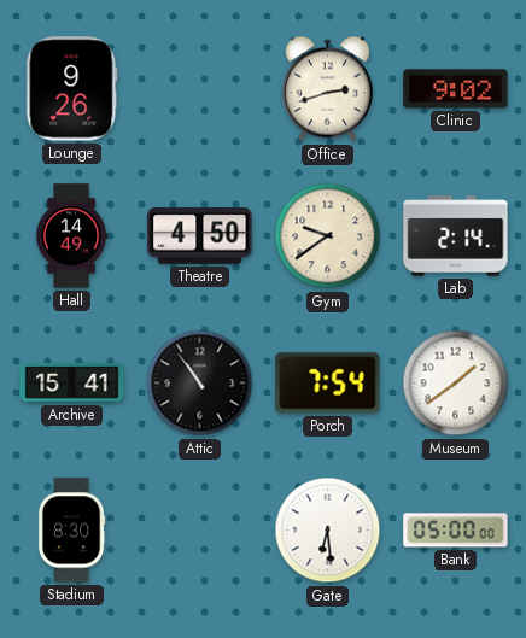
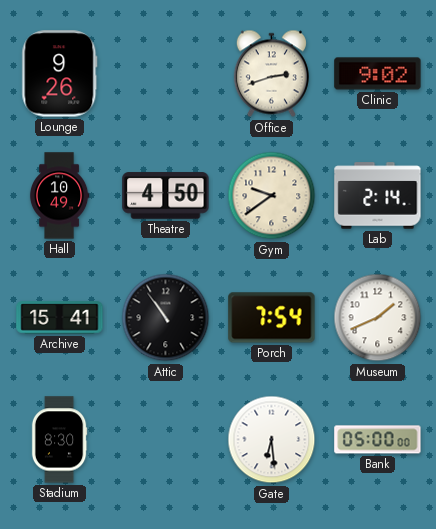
Hall: 14:49 -> 10:49
Museum: 1:39 -> 1:41
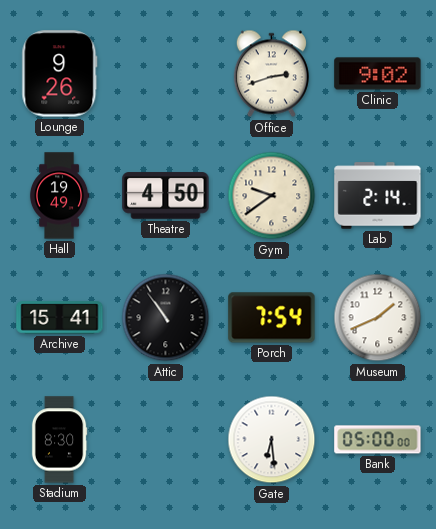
Hall: 10:49 -> 19:49
